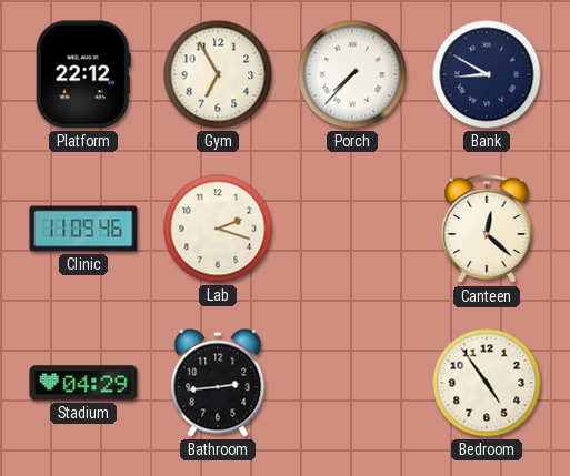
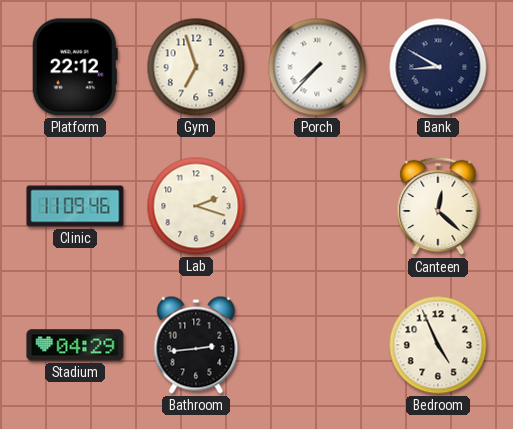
Gym: 6:55 -> 6:57
Bedroom: 4:54 -> 4:56
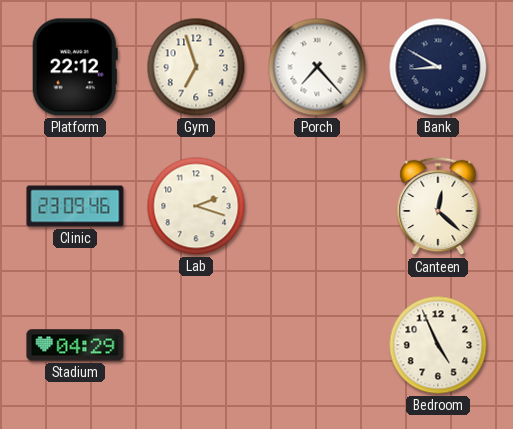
Porch: 7:37 -> 7:23
Clinic: 11:09 -> 23:09
Bathroom: 2:44 -> none
